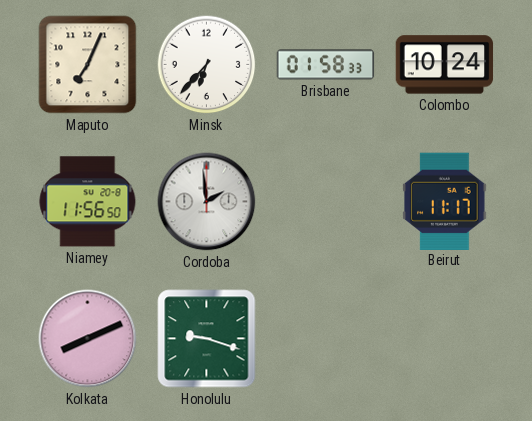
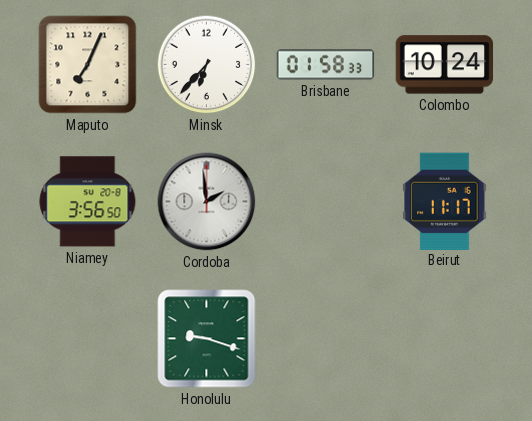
Niamey: 11:56 -> 3:56
Kolkata: 8:11 -> none
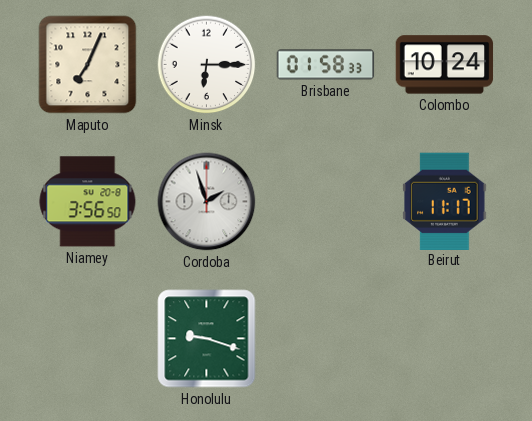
Minsk: 6:37 -> 6:15
Cordoba: 1:59 -> 1:57
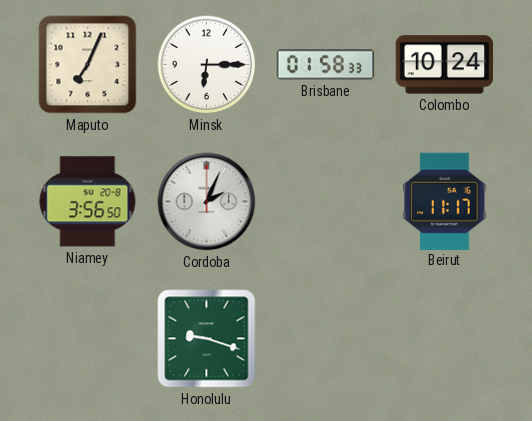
Cordoba: 1:57 -> 2:04
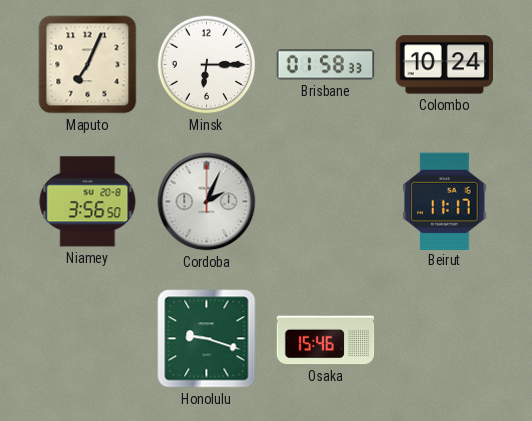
Osaka: none -> 15:46
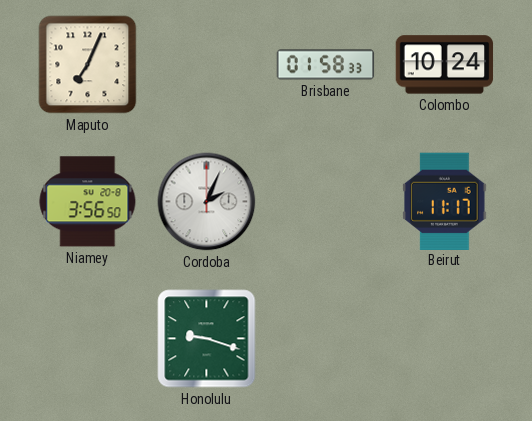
Minsk: 6:15 -> none
Osaka: 15:46 -> none
